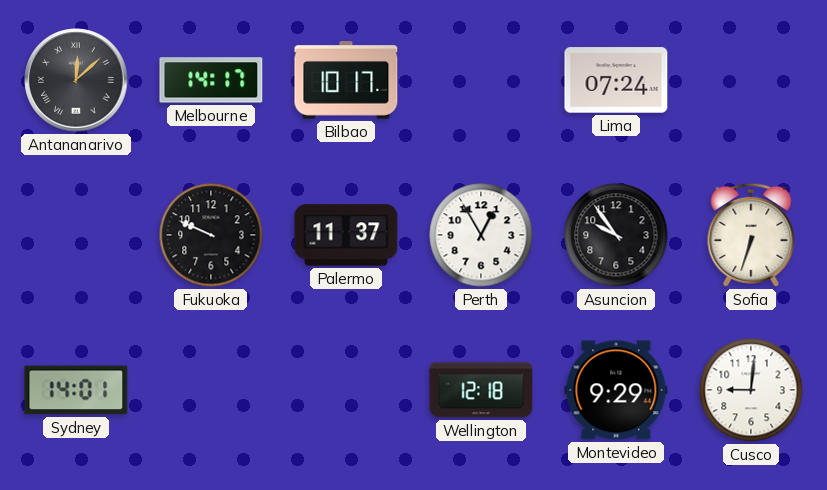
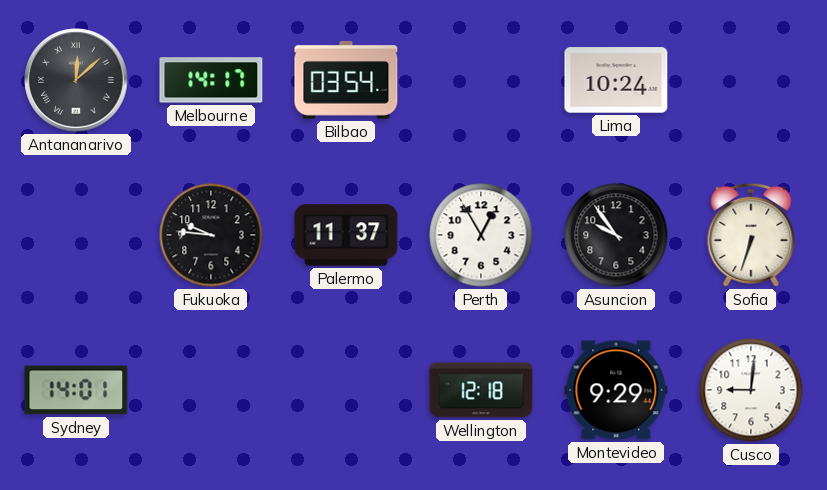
Bilbao: 10:17 -> 03:54
Lima: 07:24 -> 10:24
Fukuoka: 9:49 -> 9:46
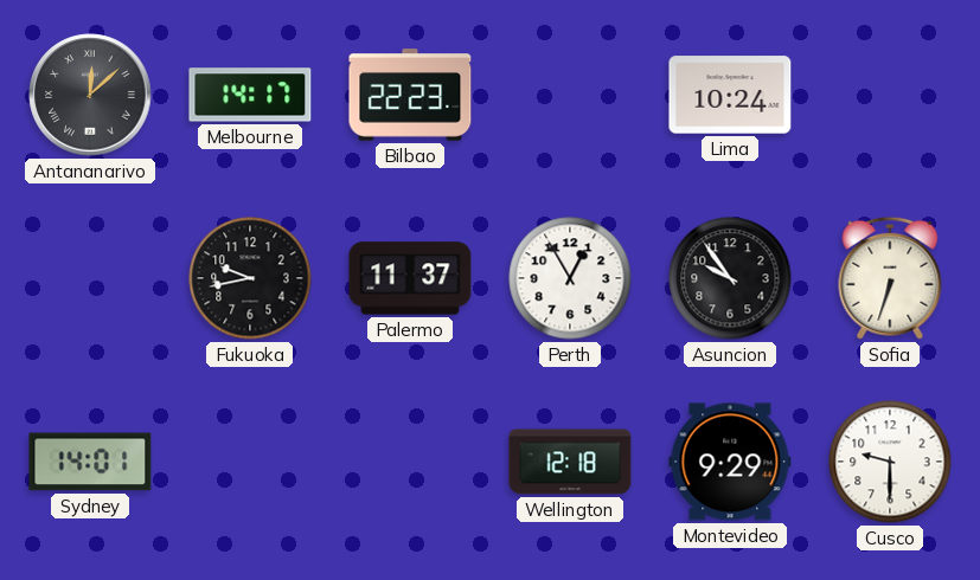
Bilbao: 03:54 -> 22:23
Fukuoka: 9:46 -> 9:43
Cusco: 9:01 -> 9:30
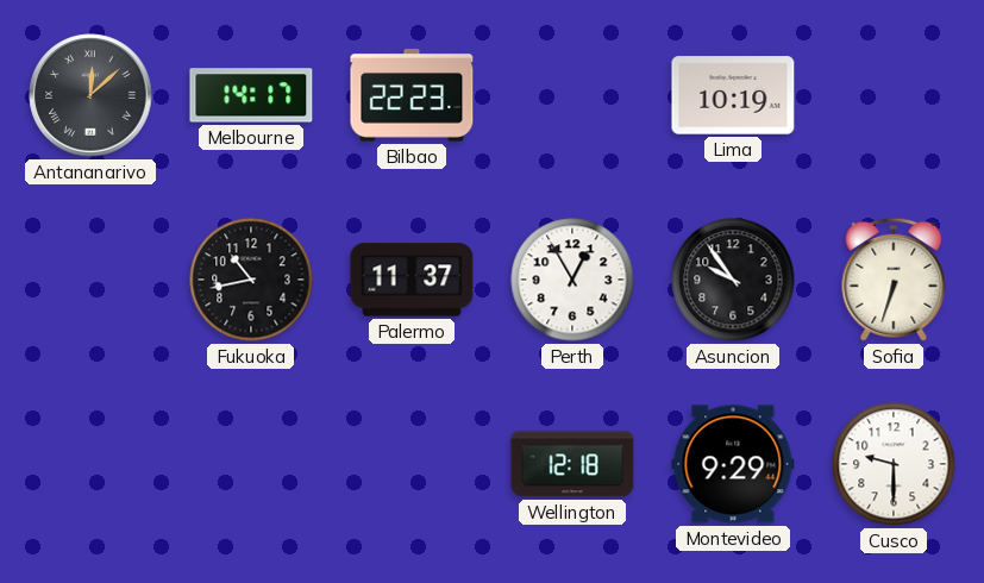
Lima: 10:24 -> 10:19
Fukuoka: 9:43 -> 10:43
Sydney: 14:01 -> none
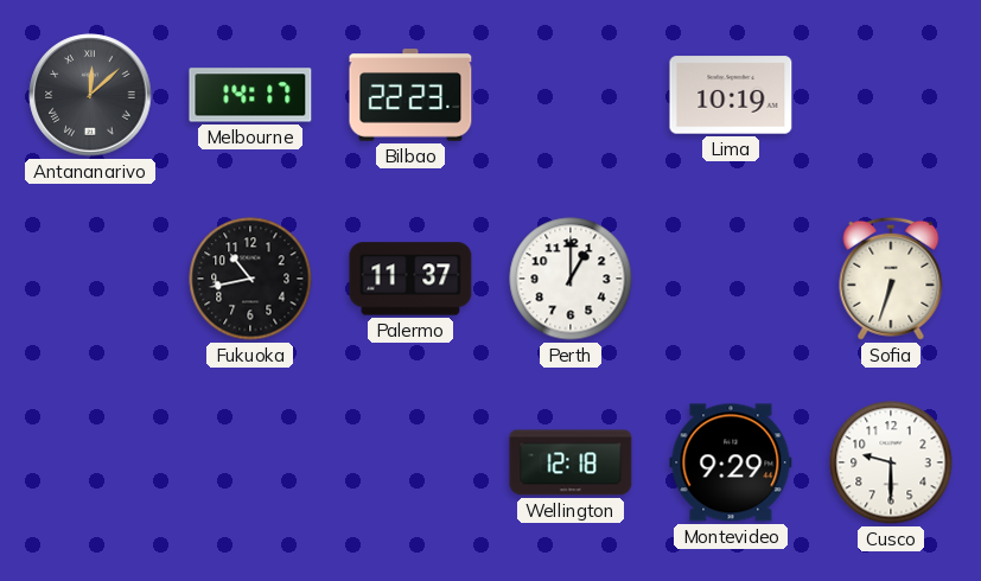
Perth: 12:55 -> 1:00
Asuncion: 9:54 -> none
